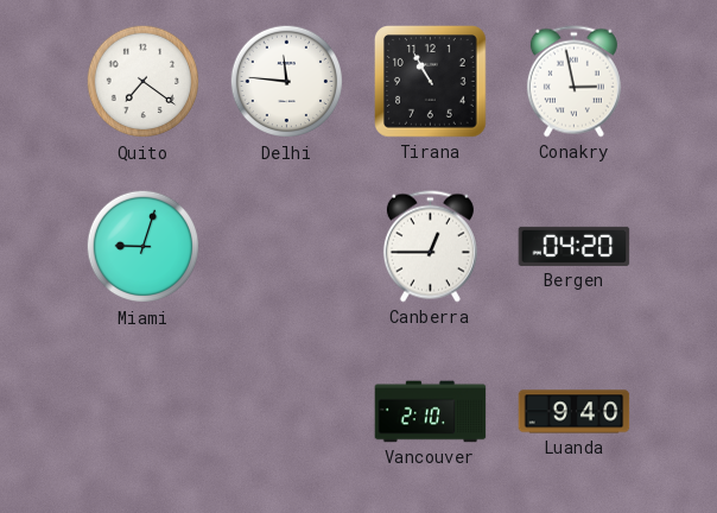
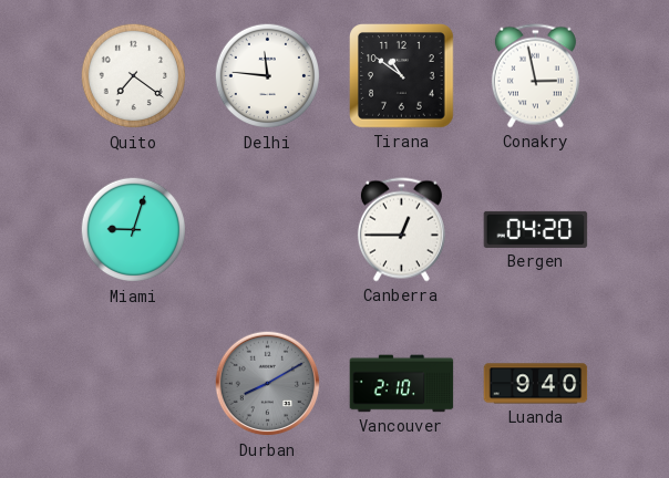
Tirana: 10:55 -> 10:51
Durban: none -> 8:10
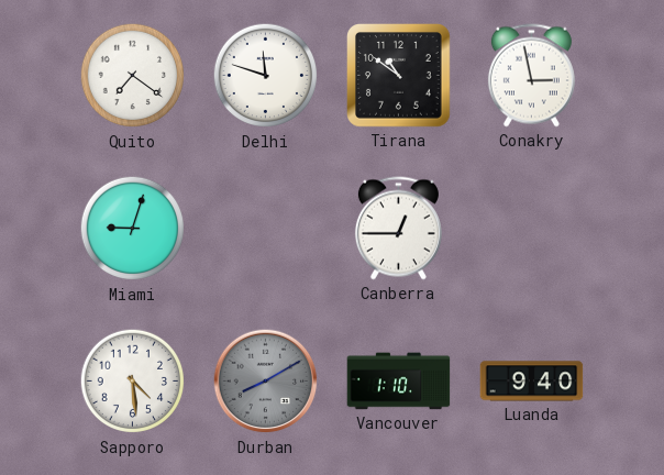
Delhi: 11:46 -> 11:48
Bergen: 04:20 -> none
Sapporo: none -> 4:29
Vancouver: 2:10 -> 1:10
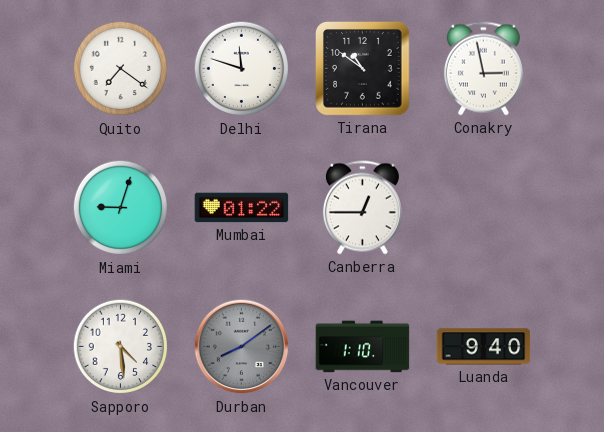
Mumbai: none -> 01:22
Durban: 8:10 -> 8:09
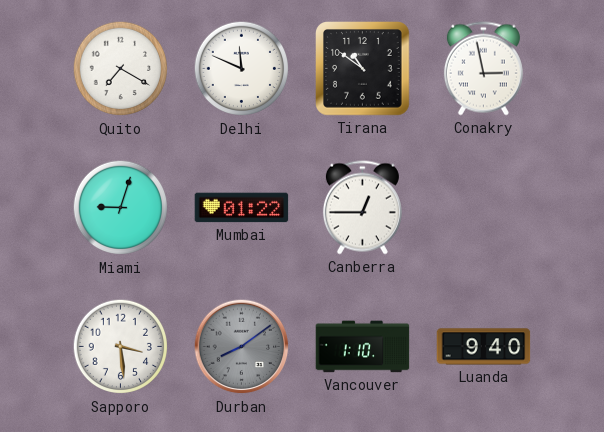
Quito: 7:21 -> 7:20
Delhi: 11:48 -> 11:49
Sapporo: 4:29 -> 3:29
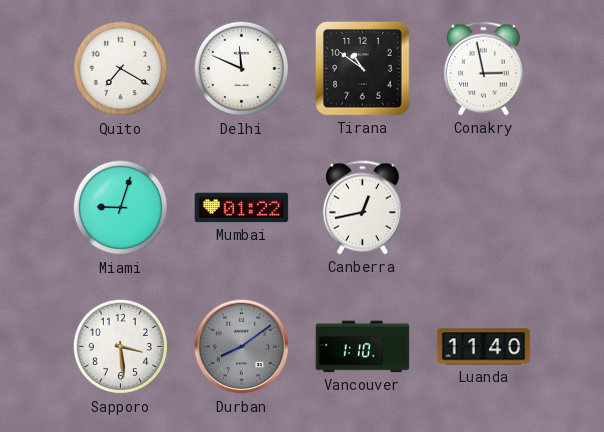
Canberra: 12:45 -> 12:43
Luanda: 9:40 -> 11:40
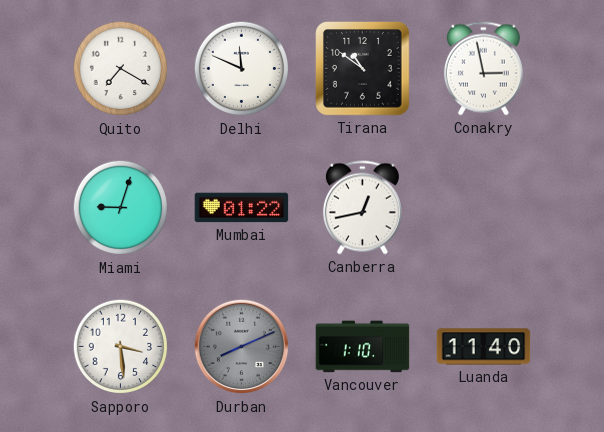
Durban: 8:09 -> 8:11
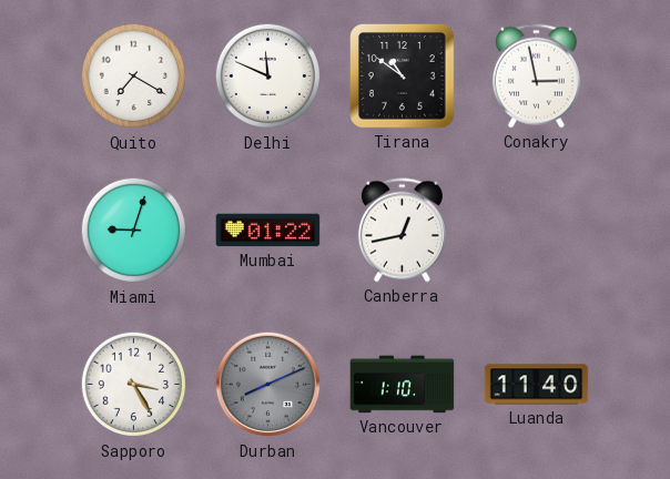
Sapporo: 3:29 -> 3:25
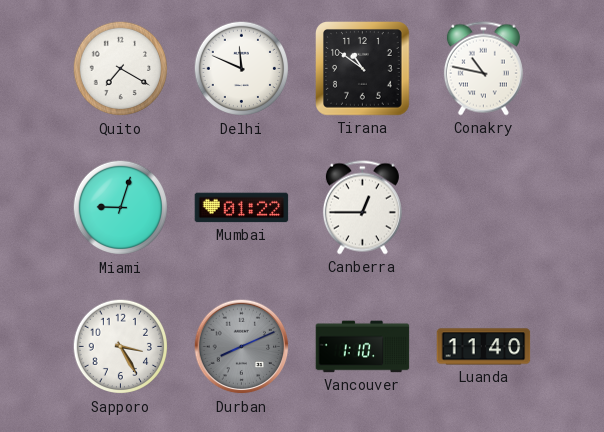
Conakry: 2:58 -> 10:47
Canberra: 12:43 -> 12:45
